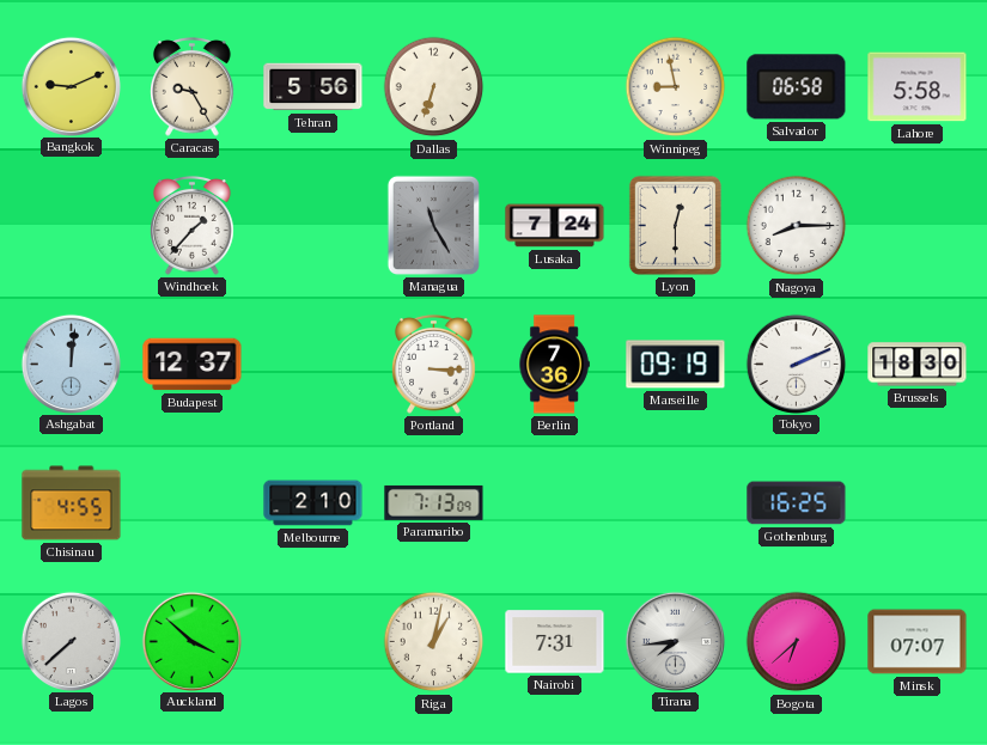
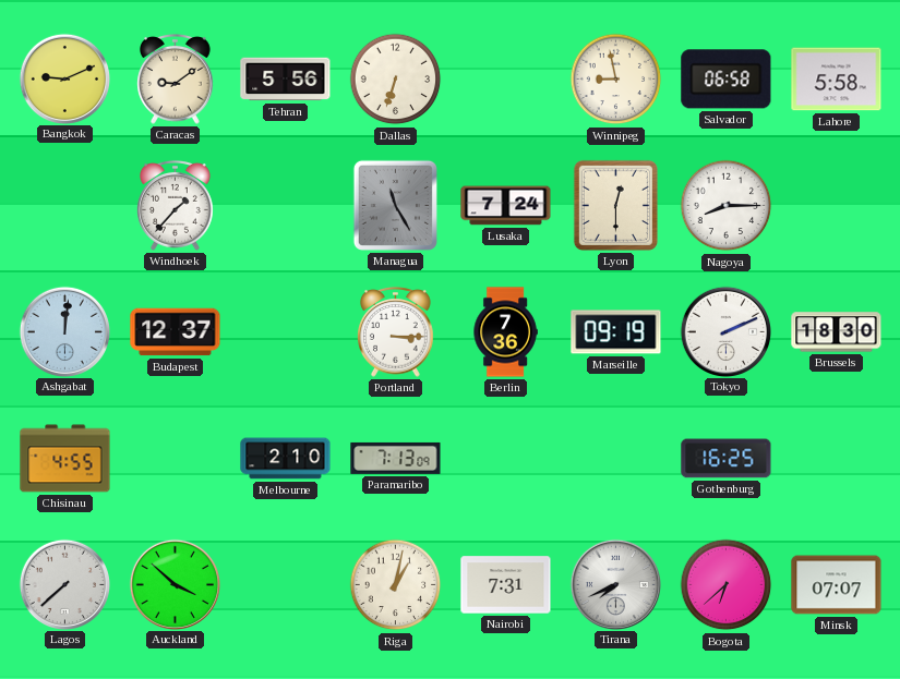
Caracas: 9:25 -> 9:09
Tirana: 7:44 -> 7:41
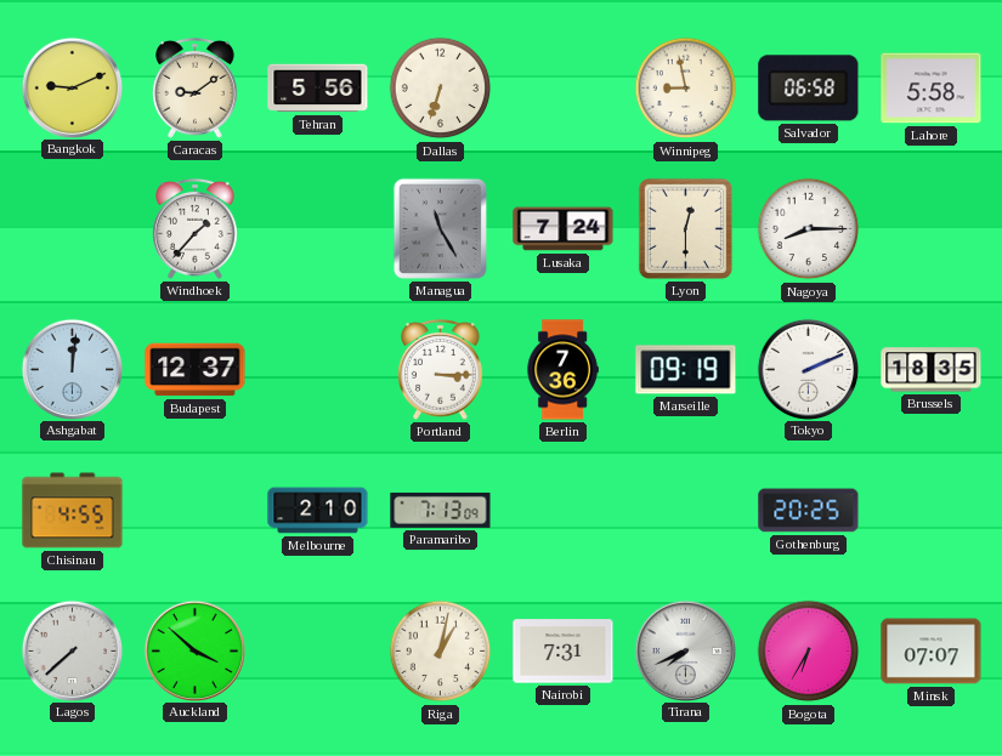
Brussels: 18:30 -> 18:35
Gothenburg: 16:25 -> 20:25
Bogota: 6:38 -> 6:35
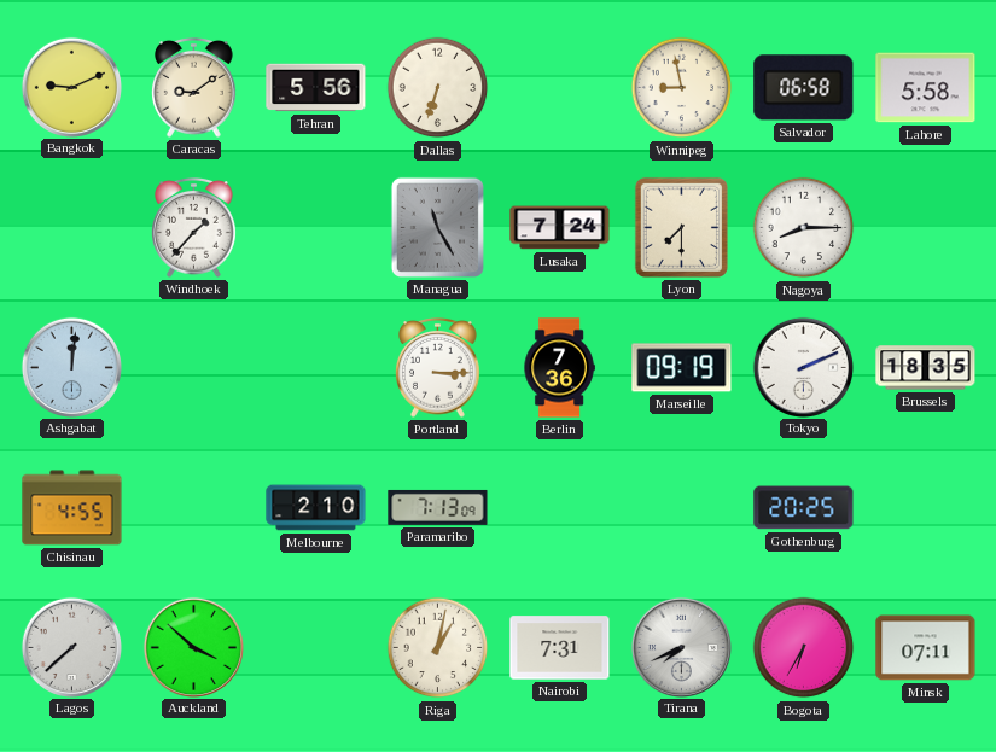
Lyon: 12:30 -> 7:30
Budapest: 12:37 -> none
Minsk: 07:07 -> 07:11
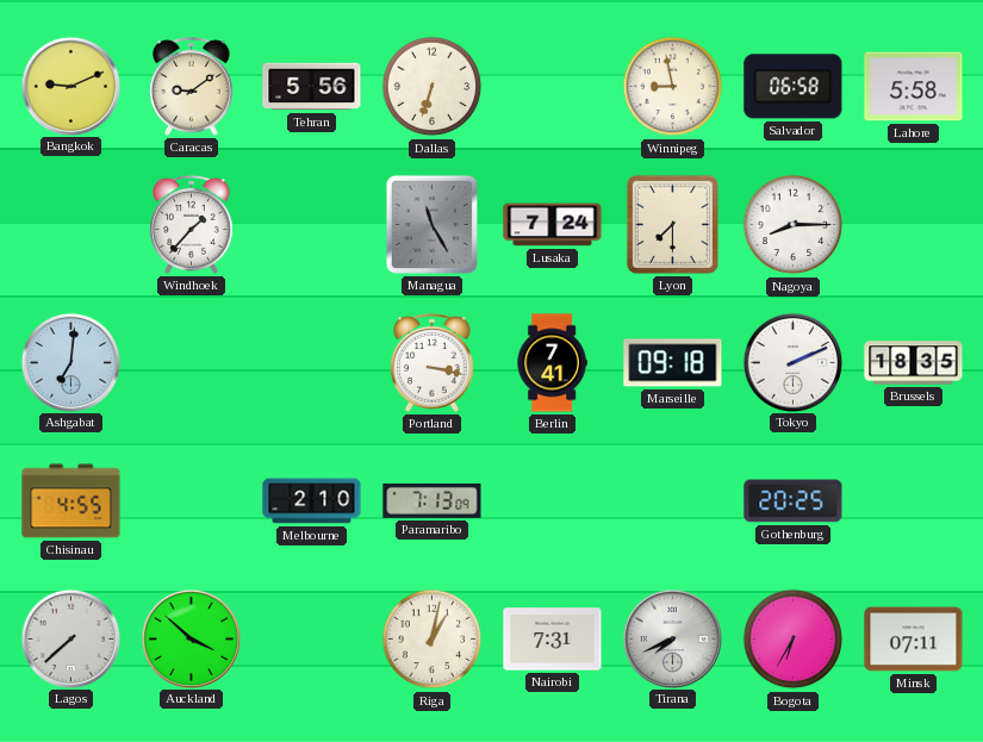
Ashgabat: 12:01 -> 7:01
Portland: 3:15 -> 3:17
Berlin: 7:36 -> 7:41
Marseille: 09:19 -> 09:18
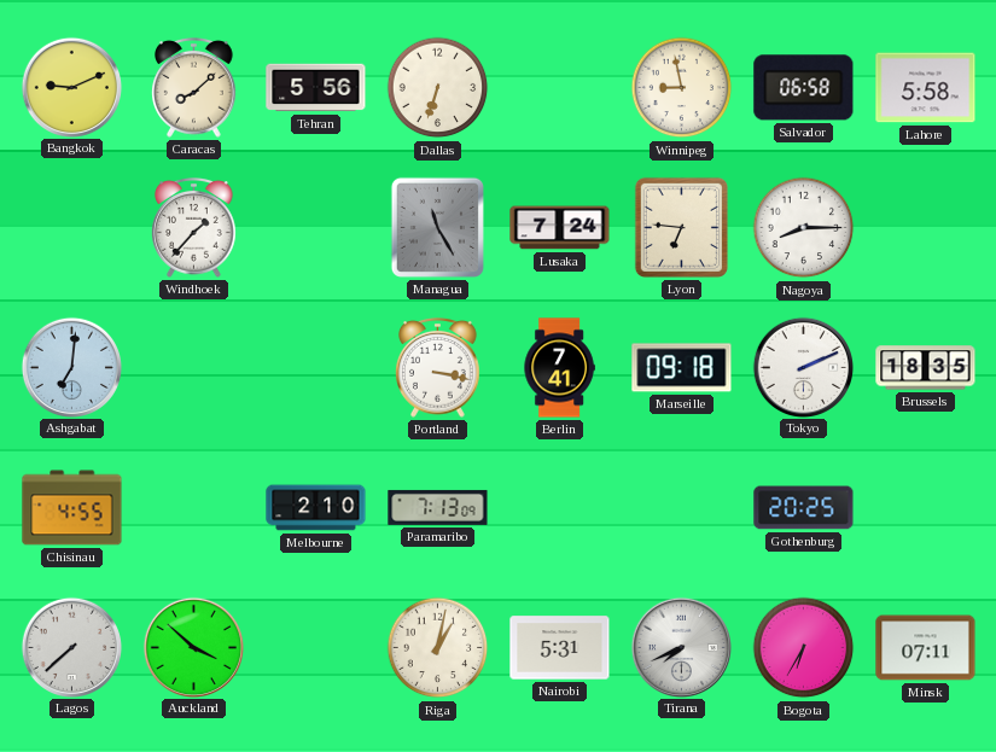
Caracas: 9:09 -> 8:08
Lyon: 7:30 -> 6:46
Nairobi: 7:31 -> 5:31
